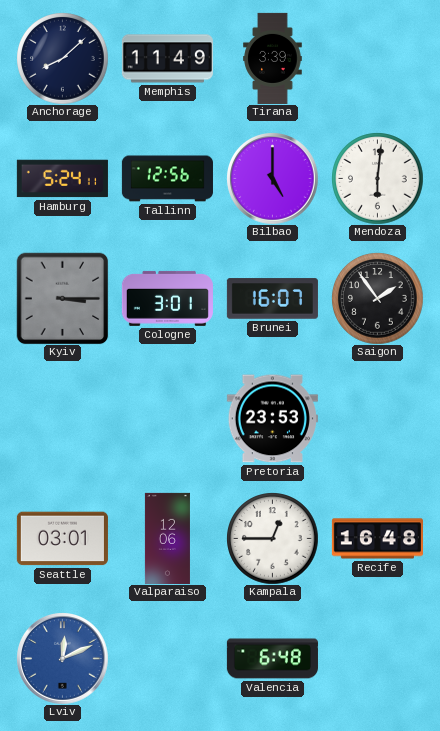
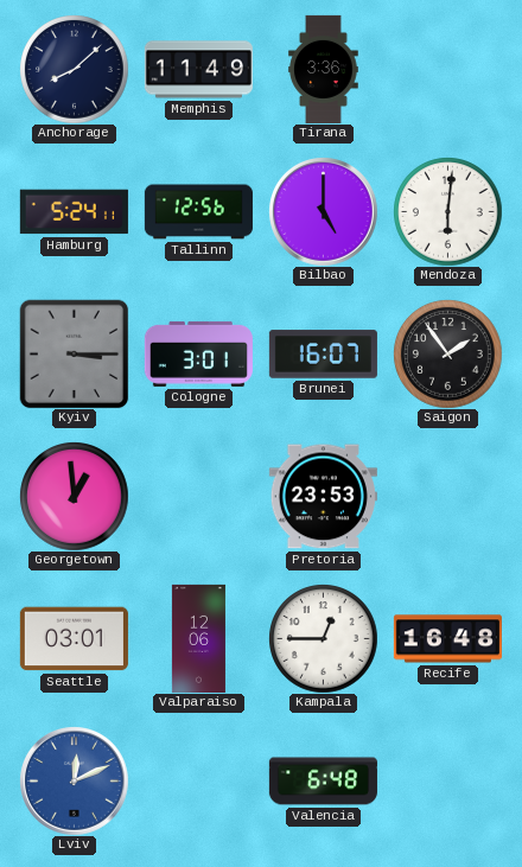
Tirana: 3:39 -> 3:36
Georgetown: none -> 12:59
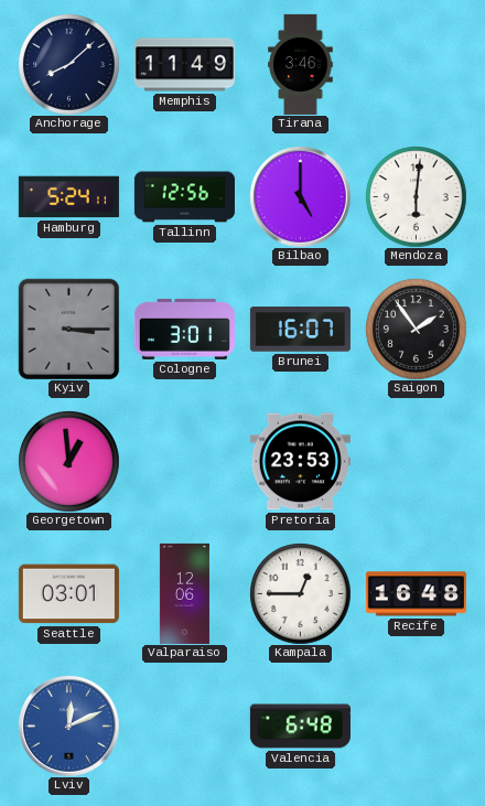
Tirana: 3:36 -> 3:46
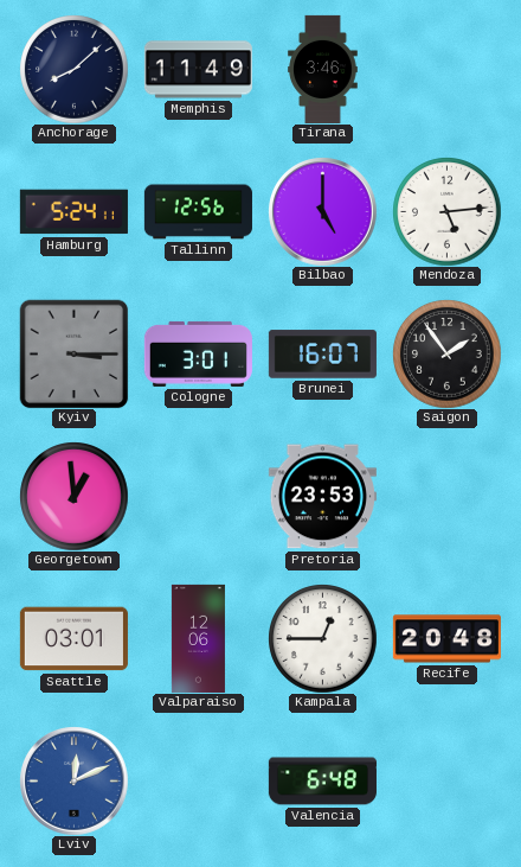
Mendoza: 6:01 -> 5:14
Recife: 16:48 -> 20:48
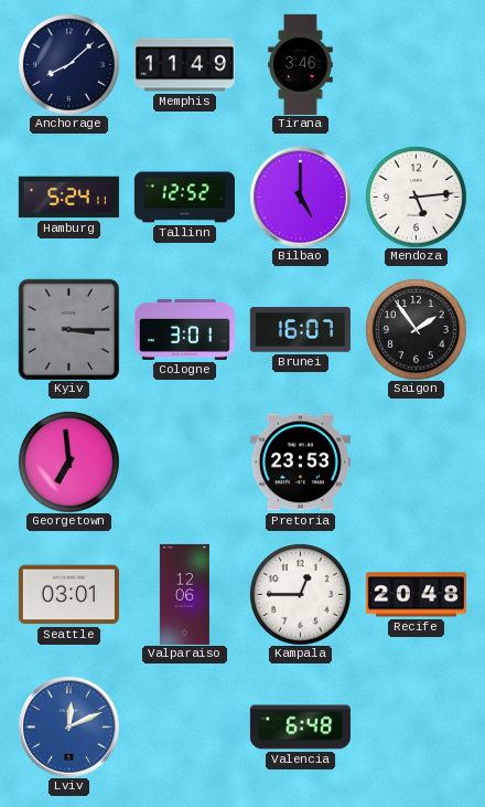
Tallinn: 12:56 -> 12:52
Georgetown: 12:59 -> 6:59
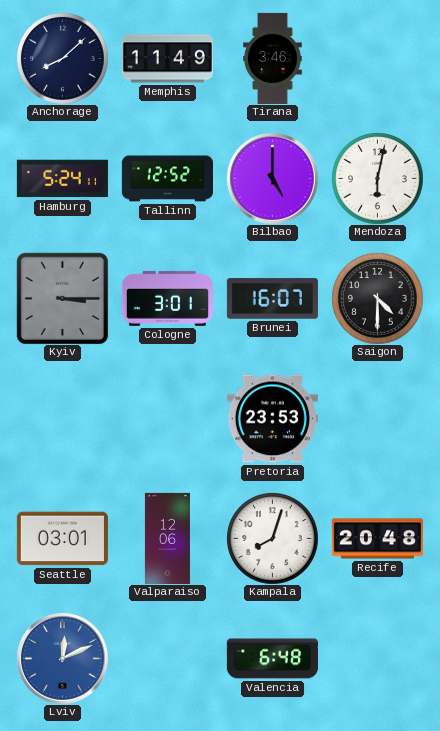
Mendoza: 5:14 -> 6:02
Saigon: 1:54 -> 4:30
Georgetown: 6:59 -> none
Kampala: 12:45 -> 8:03
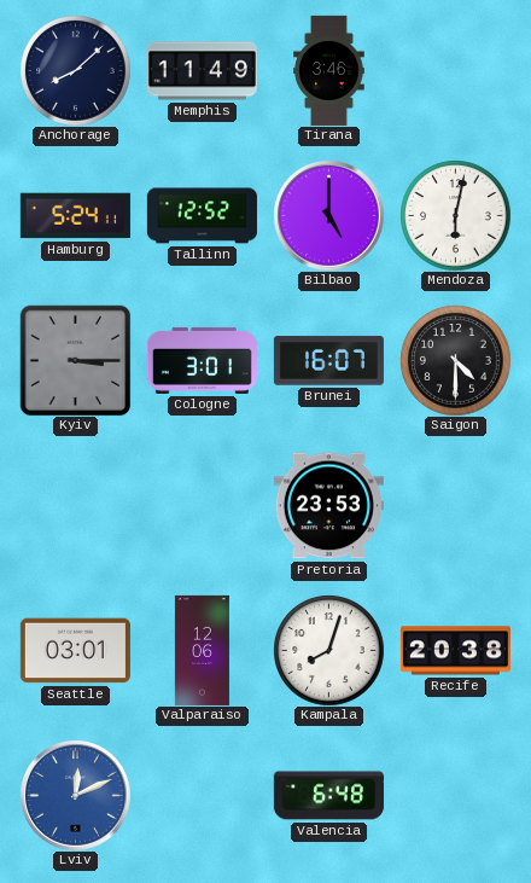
Recife: 20:48 -> 20:38
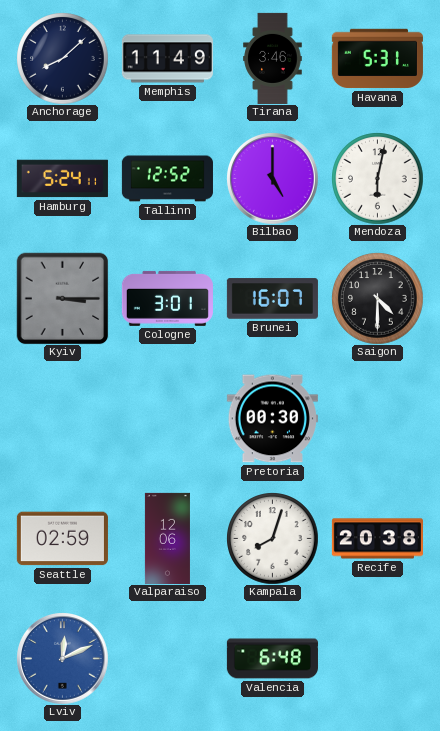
Havana: none -> 5:31
Pretoria: 23:53 -> 00:30
Seattle: 03:01 -> 02:59
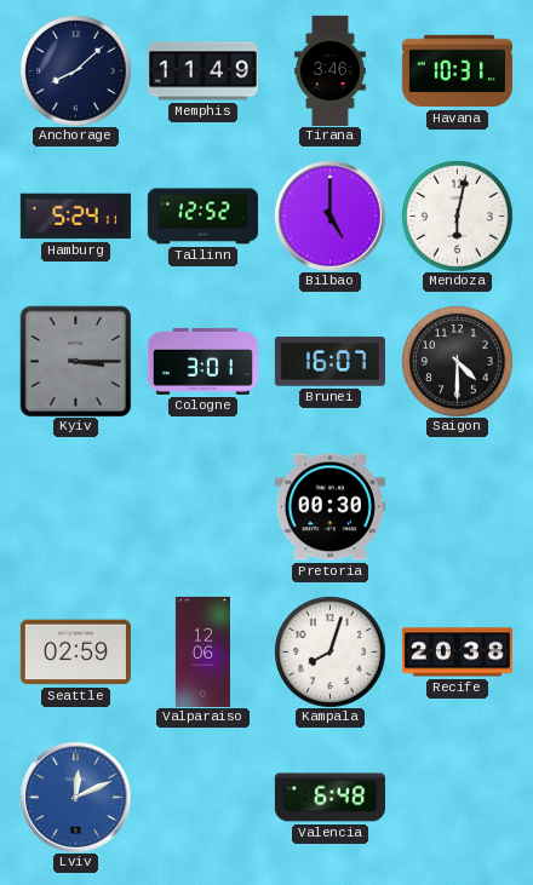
Havana: 5:31 -> 10:31
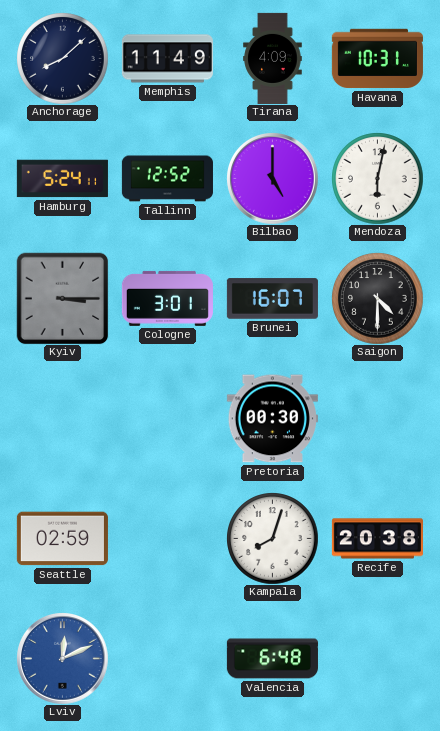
Tirana: 3:46 -> 4:09
Valparaiso: 12:06 -> none
